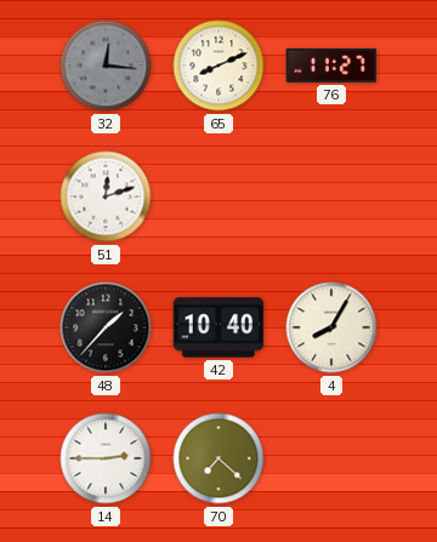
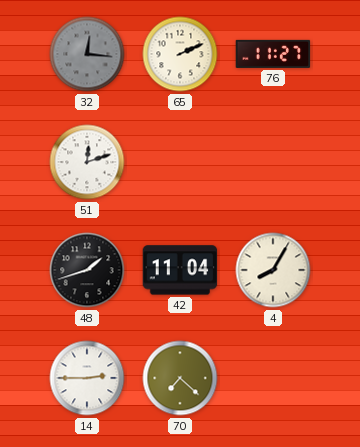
65: 8:11 -> 2:11
48: 1:37 -> 1:42
42: 10:40 -> 11:04
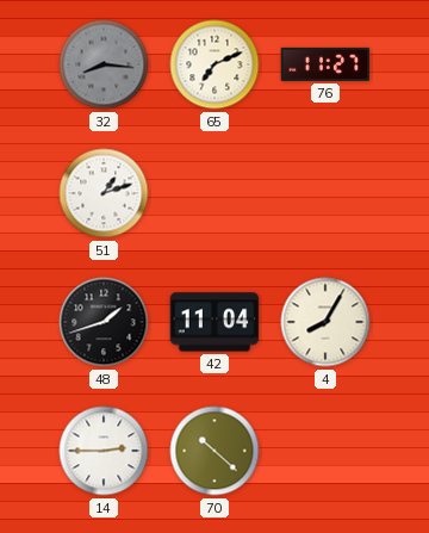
32: 12:16 -> 8:16
65: 2:11 -> 7:11
51: 12:12 -> 1:12
70: 7:22 -> 10:22
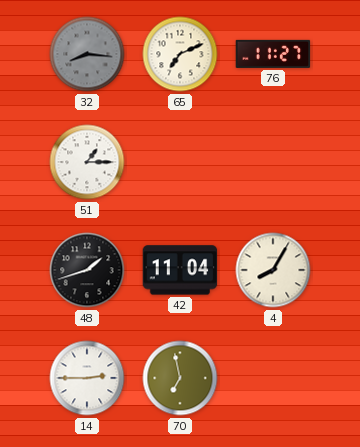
51: 1:12 -> 1:15
70: 10:22 -> 6:58
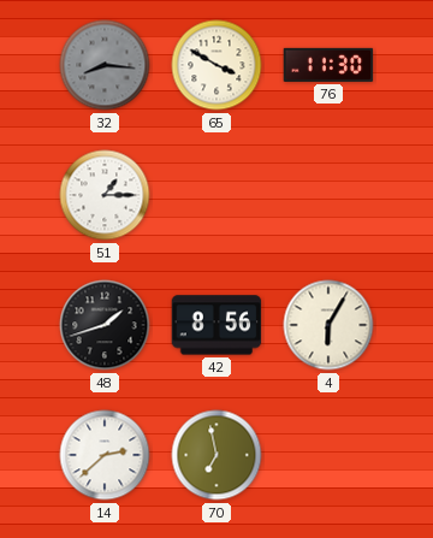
65: 7:11 -> 3:50
76: 11:27 -> 11:30
42: 11:04 -> 8:56
4: 8:05 -> 6:05
14: 2:45 -> 2:38
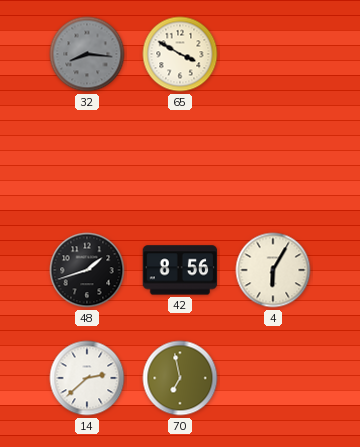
76: 11:30 -> none
51: 1:15 -> none
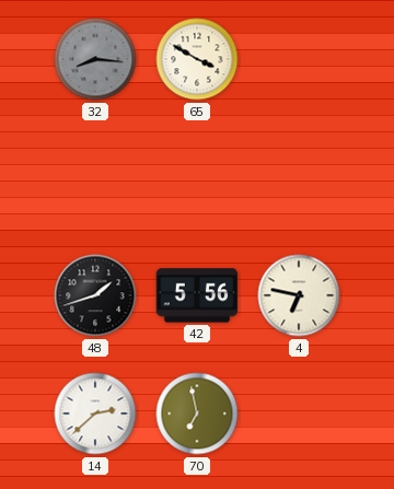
42: 8:56 -> 5:56
4: 6:05 -> 6:47
